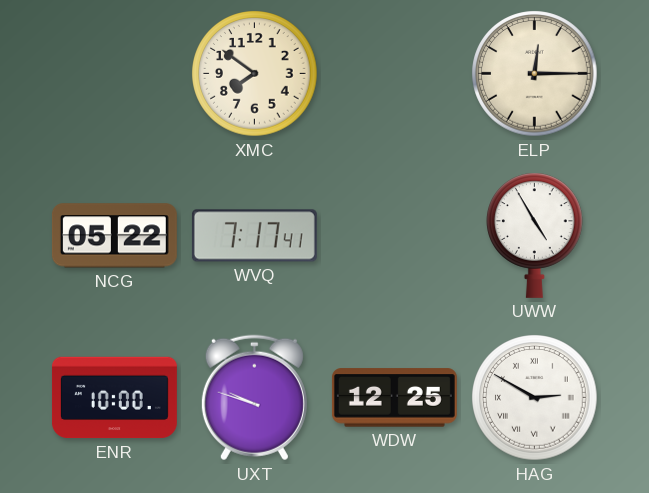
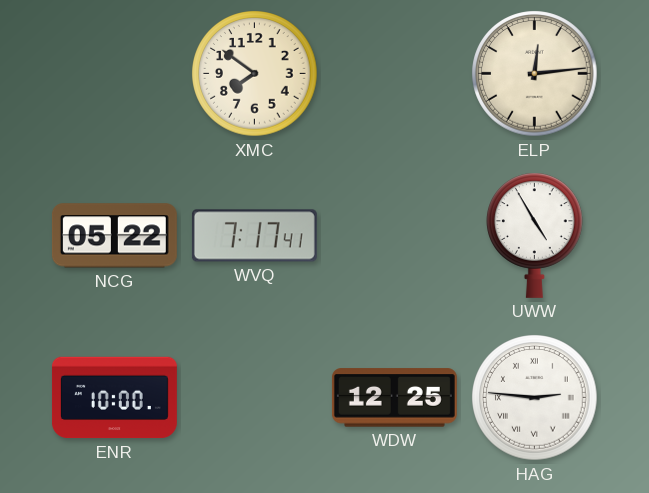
ELP: 12:15 -> 12:14
UXT: 9:48 -> none
HAG: 2:50 -> 2:46
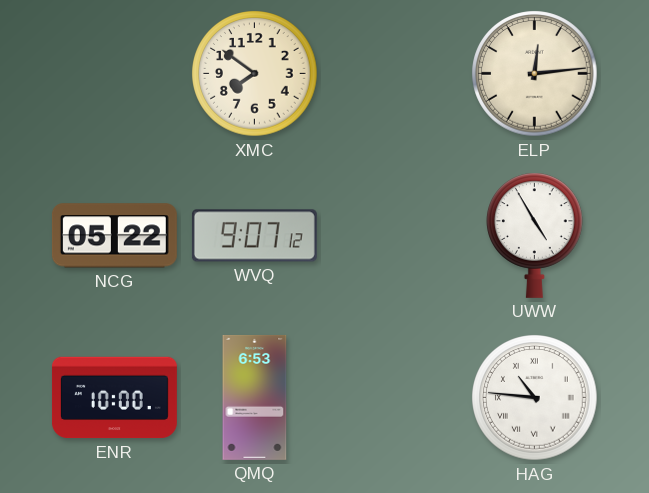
WVQ: 7:17 -> 9:07
QMQ: none -> 6:53
WDW: 12:25 -> none
HAG: 2:46 -> 10:46
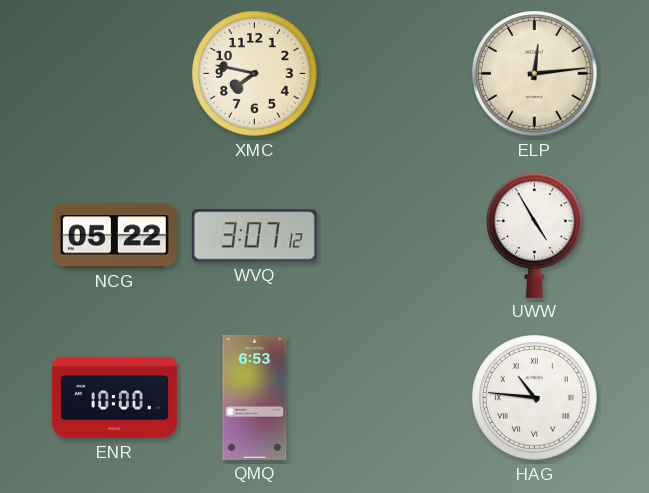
XMC: 7:51 -> 7:47
WVQ: 9:07 -> 3:07
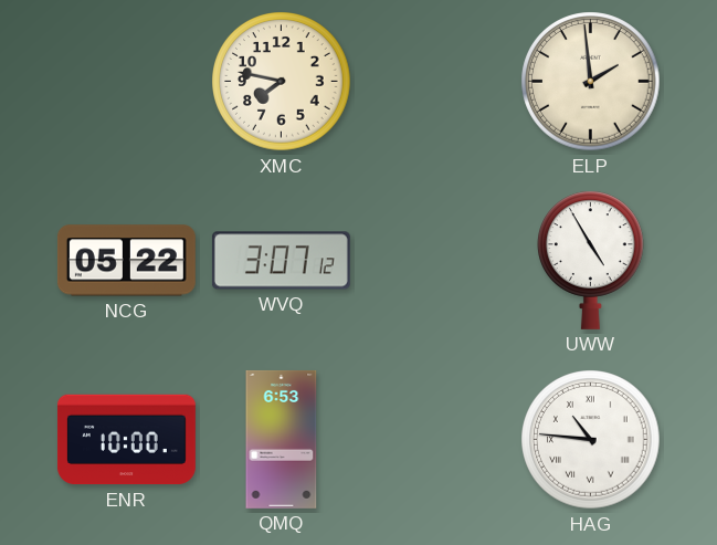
ELP: 12:14 -> 1:59
